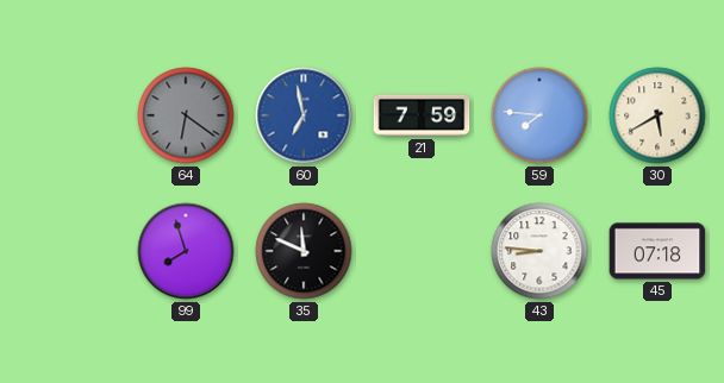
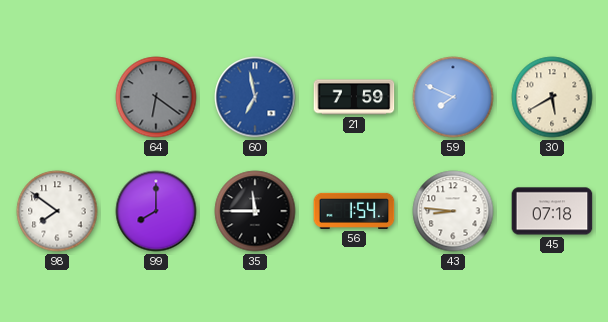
59: 7:46 -> 7:49
98: none -> 7:51
99: 7:57 -> 8:00
35: 11:49 -> 11:45
56: none -> 1:54
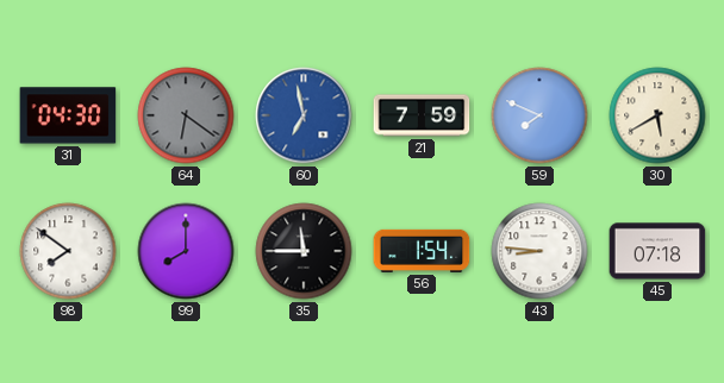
31: none -> 04:30
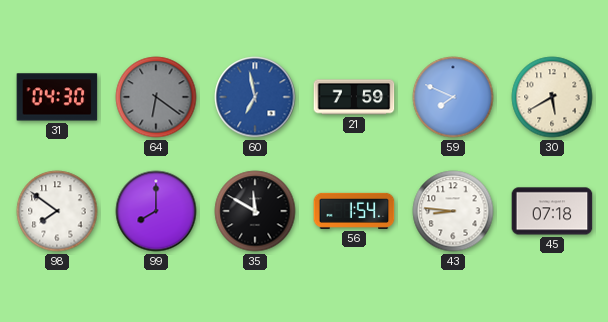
35: 11:45 -> 11:50
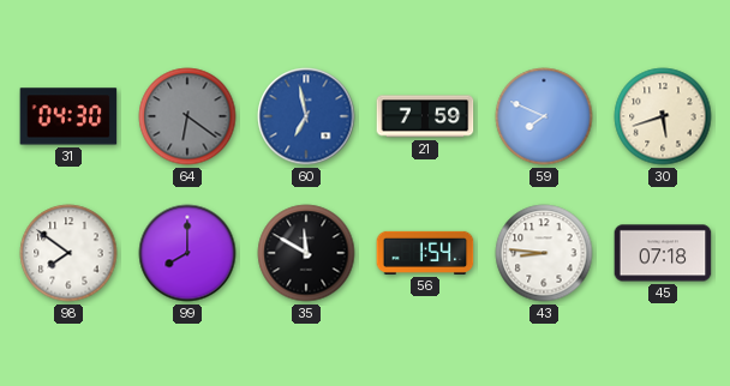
30: 5:40 -> 5:42
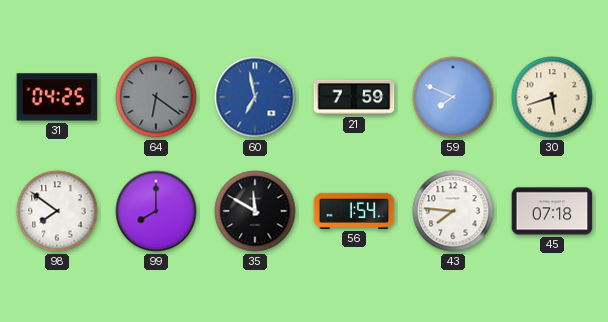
31: 04:30 -> 04:25
43: 8:46 -> 7:46
